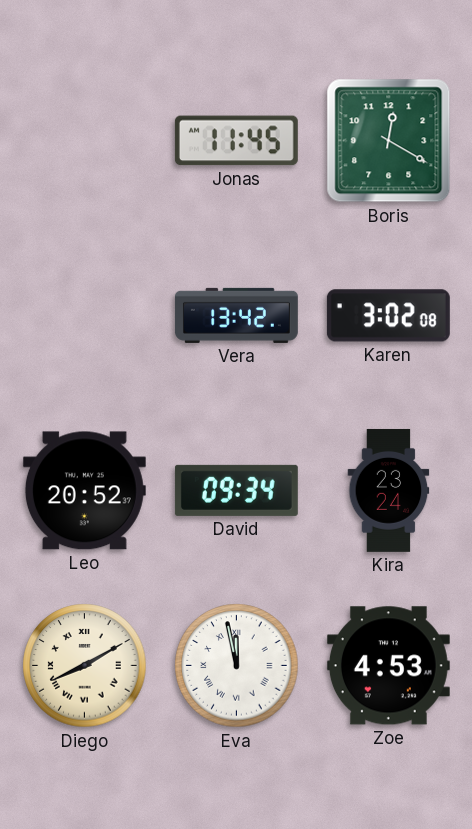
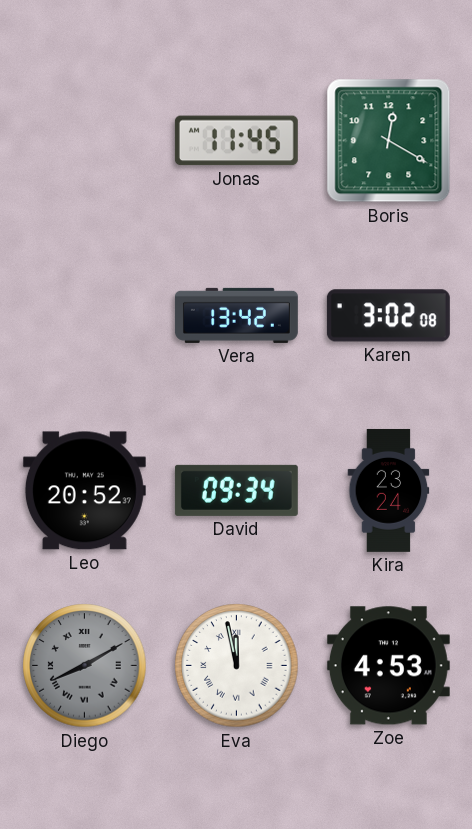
Diego dial: cream -> grey
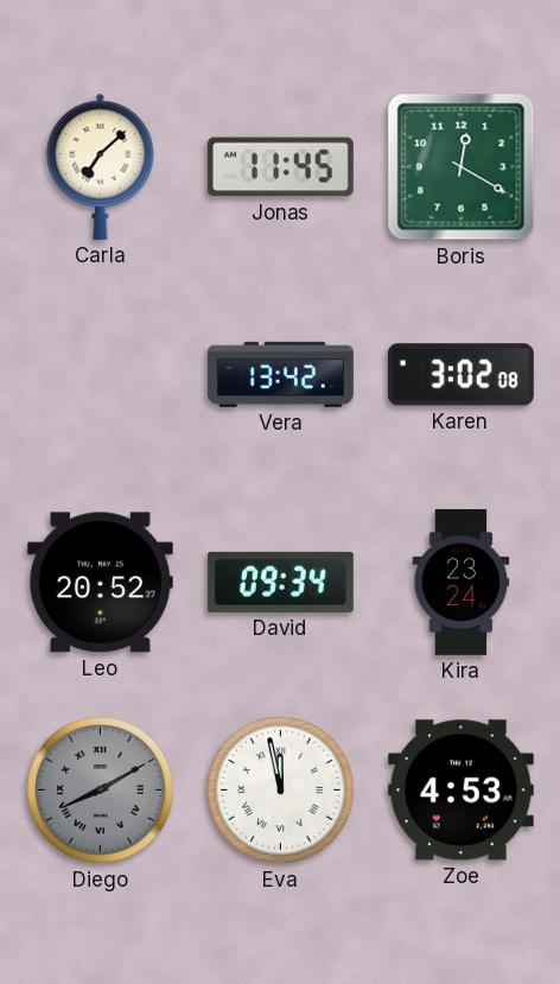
Carla: none -> 7:08
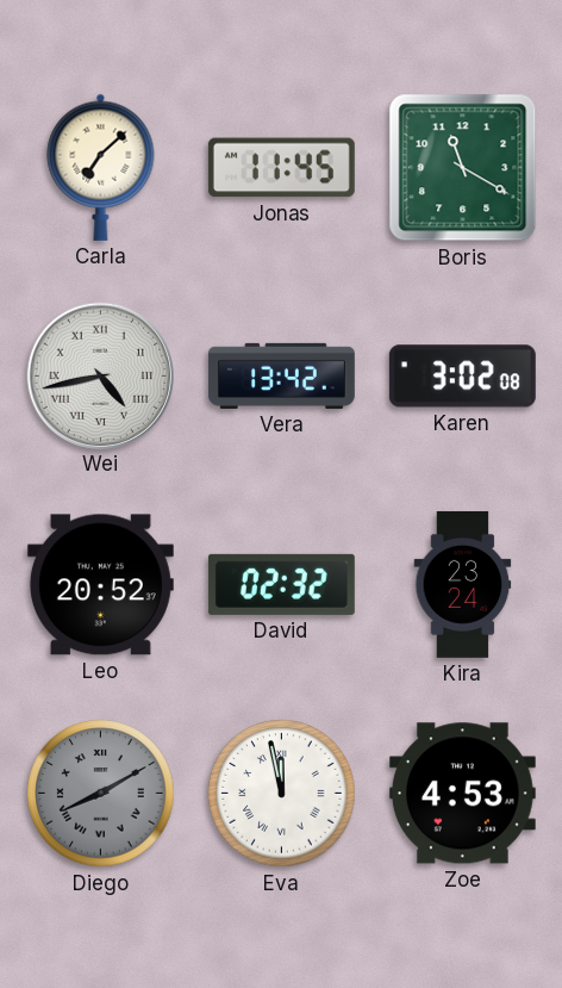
Boris: 12:20 -> 11:20
Wei: none -> 4:43
David: 09:34 -> 02:32
